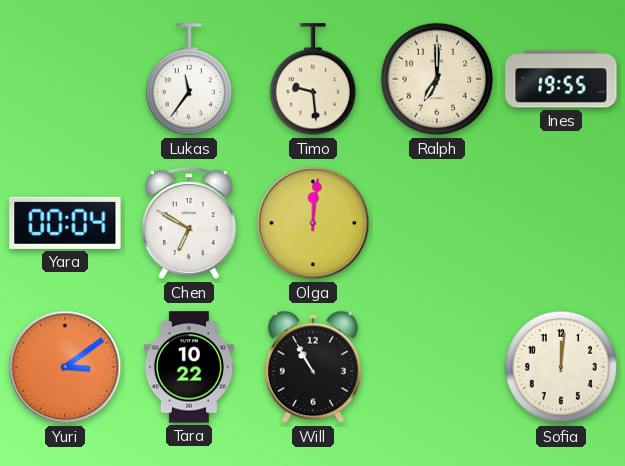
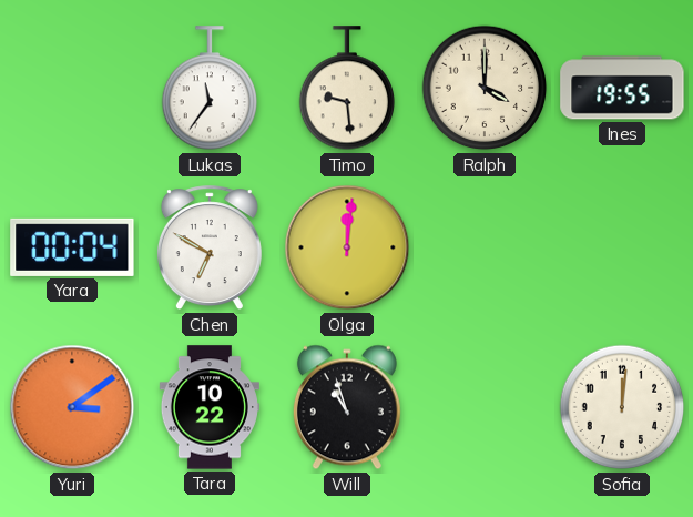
Ralph: 7:00 -> 4:00
Will: 10:55 -> 10:57
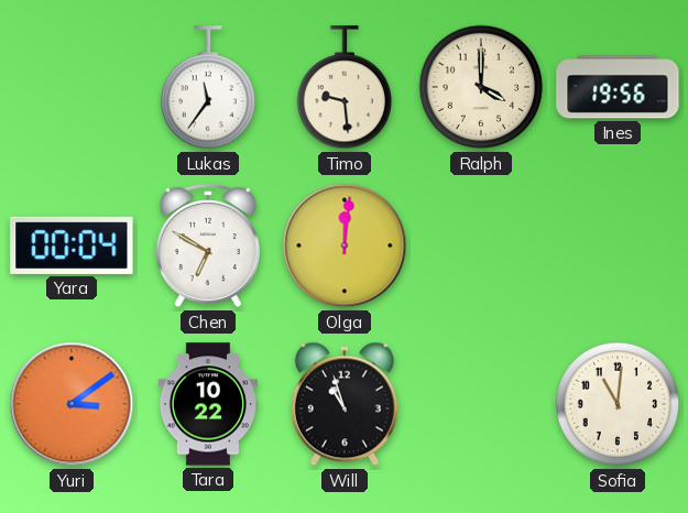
Ines: 19:55 -> 19:56
Sofia: 12:01 -> 11:01
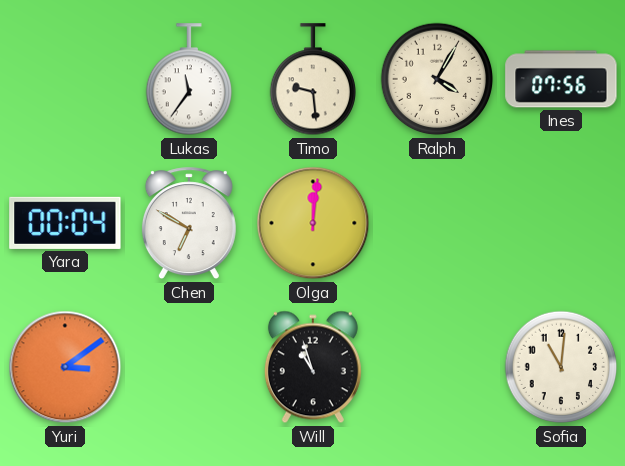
Ralph: 4:00 -> 4:05
Ines: 19:56 -> 07:56
Tara: 10:22 -> none
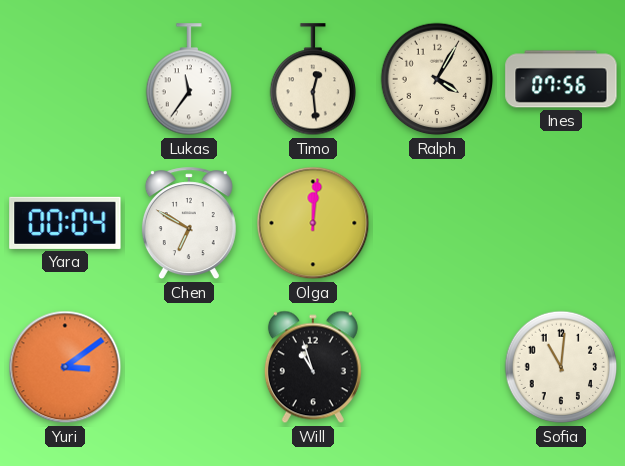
Timo: 9:29 -> 12:29
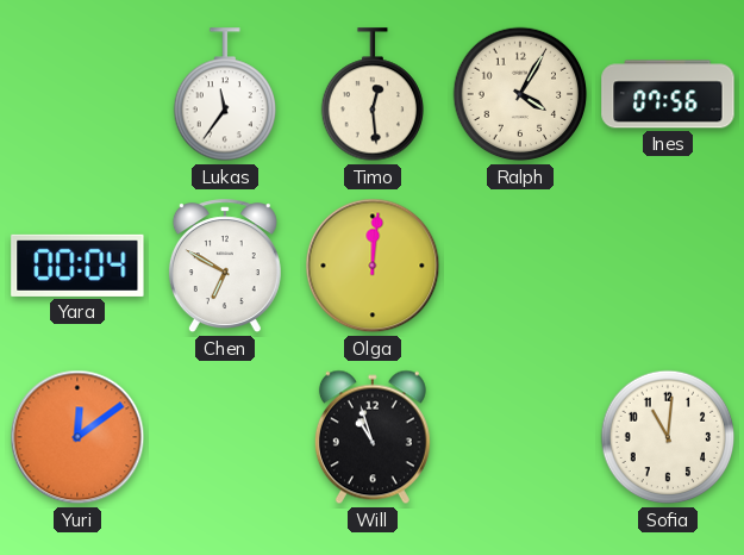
Yuri: 3:09 -> 12:09
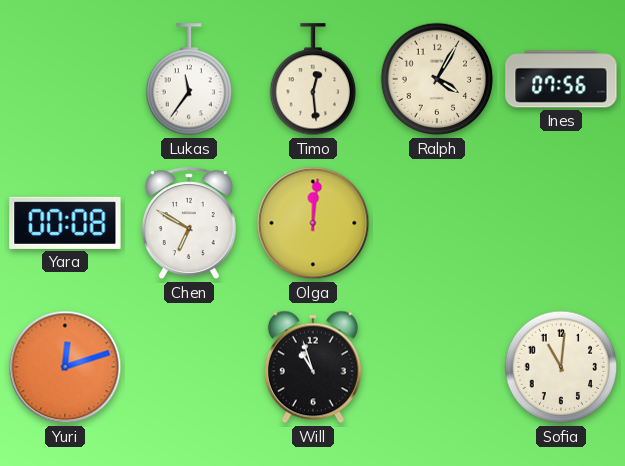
Yara: 00:04 -> 00:08
Yuri: 12:09 -> 12:12
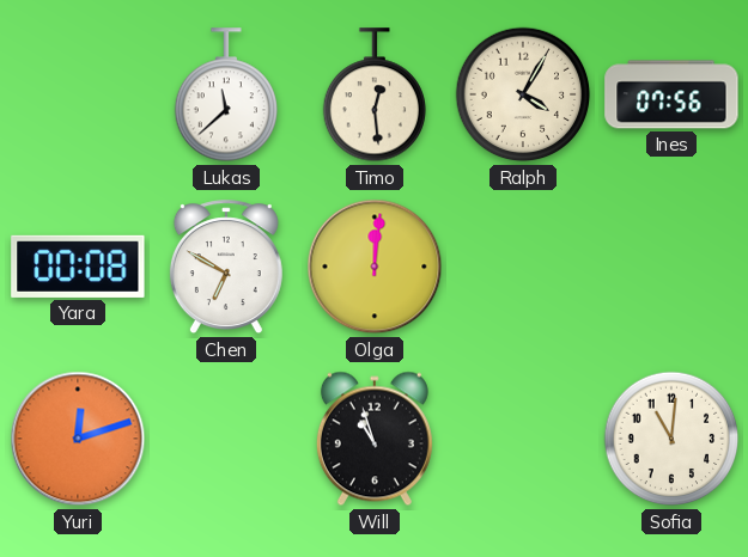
Lukas: 11:36 -> 11:38
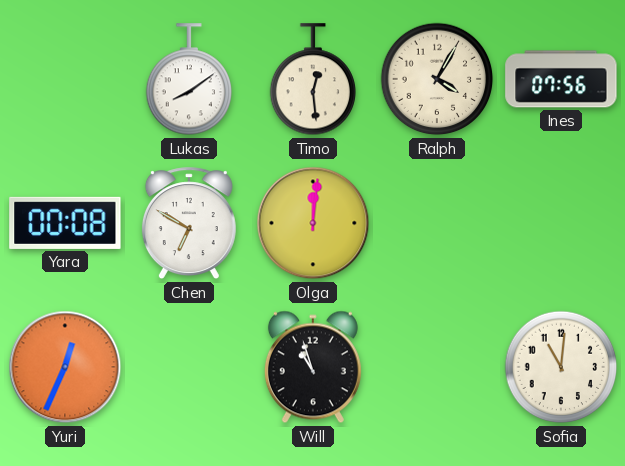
Lukas: 11:38 -> 8:09
Yuri: 12:12 -> 12:34
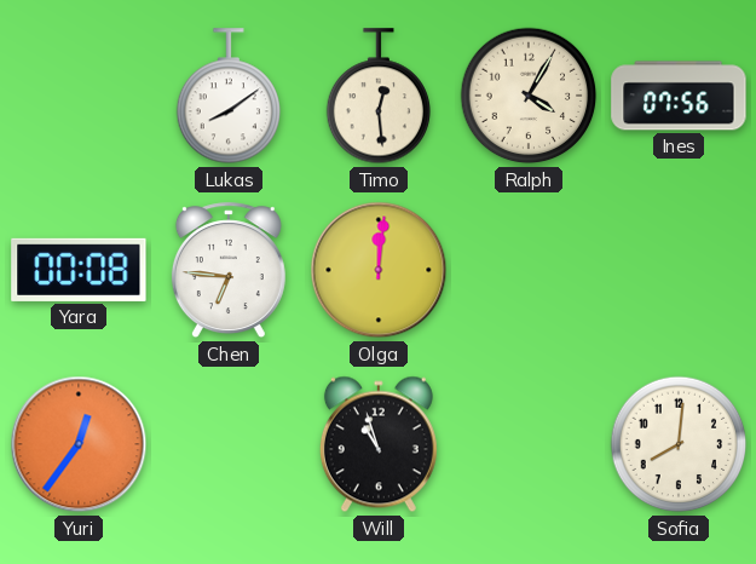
Chen: 6:50 -> 6:46
Yuri: 12:34 -> 12:36
Sofia: 11:01 -> 8:01
